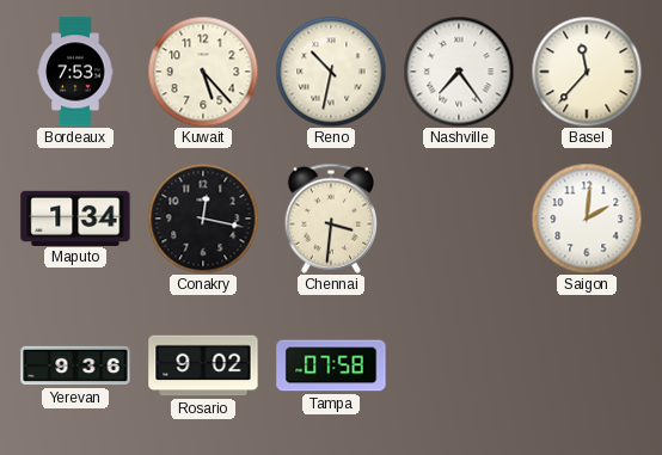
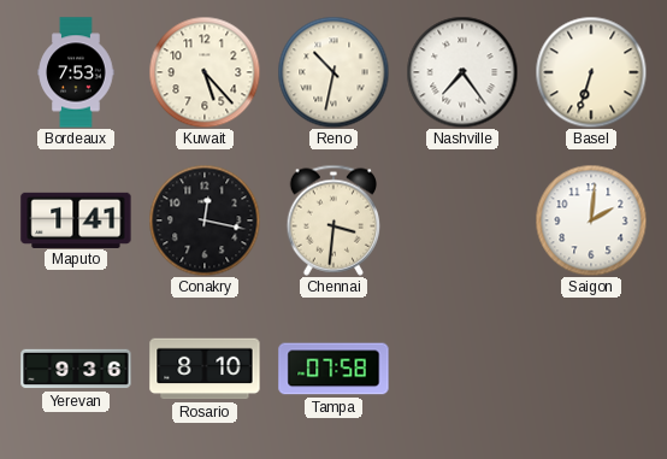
Basel: 11:37 -> 6:33
Maputo: 1:34 -> 1:41
Rosario: 9:02 -> 8:10
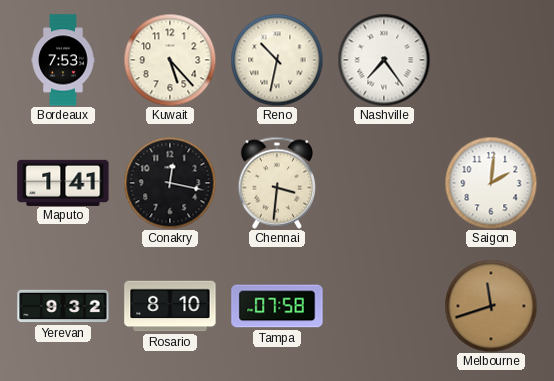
Basel: 6:33 -> none
Yerevan: 9:36 -> 9:32
Melbourne: none -> 11:42
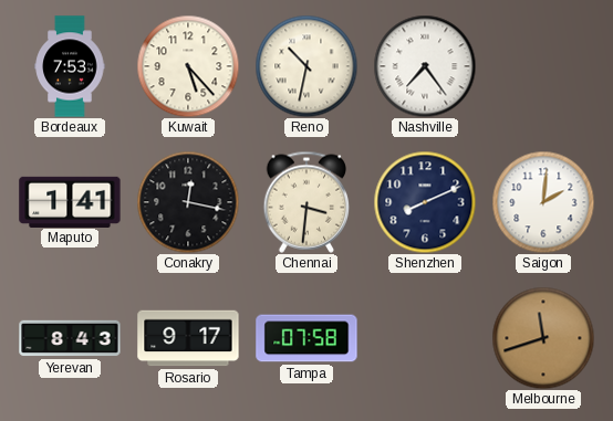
Shenzhen: none -> 8:11
Yerevan: 9:32 -> 8:43
Rosario: 8:10 -> 9:17
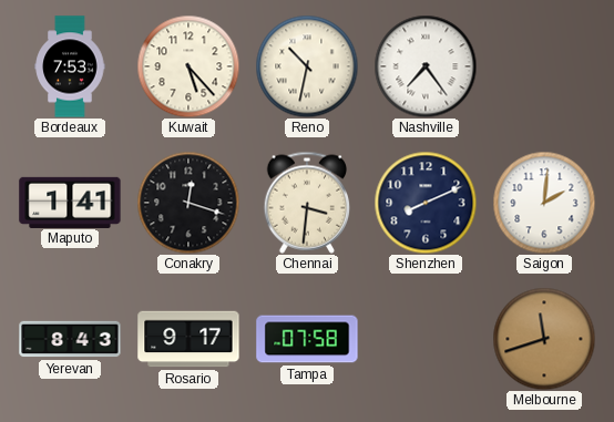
Conakry: 12:17 -> 12:18
